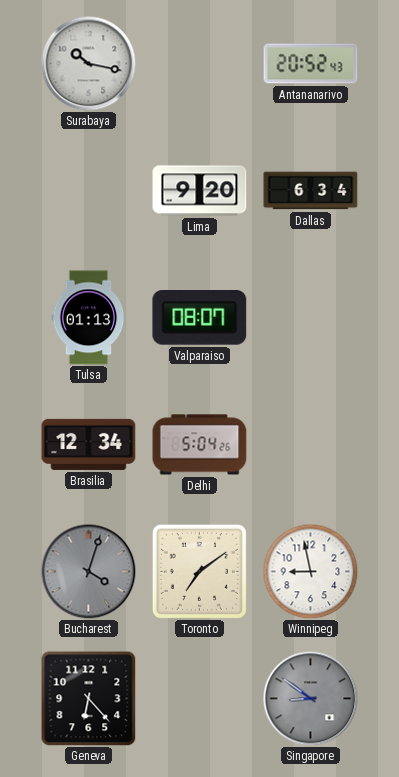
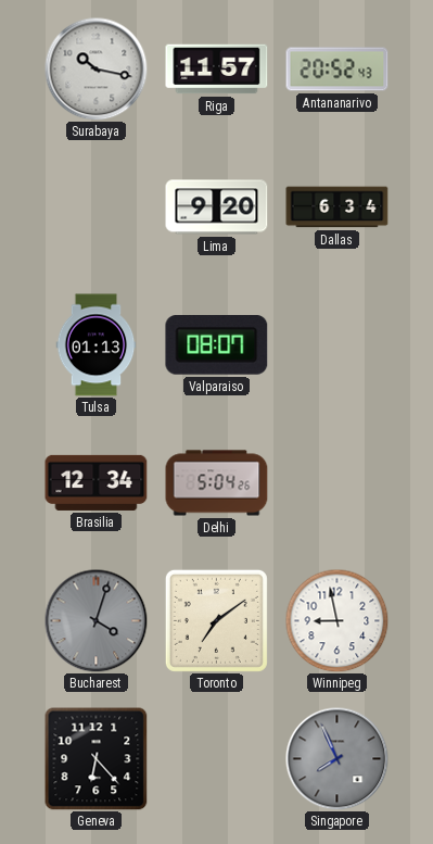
Riga: none -> 11:57
Singapore: 8:51 -> 7:56
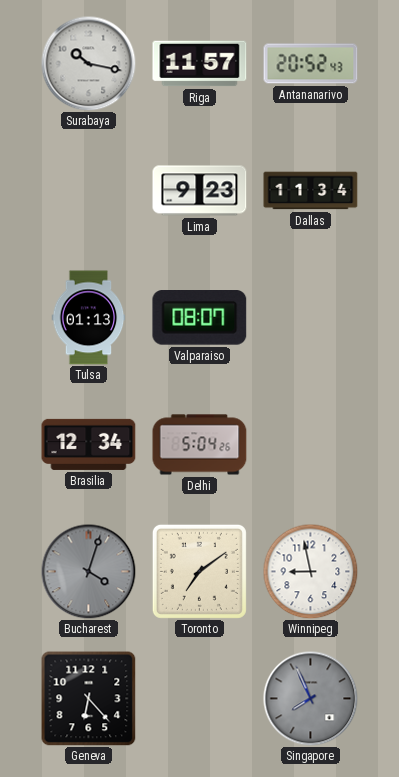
Lima: 9:20 -> 9:23
Dallas: 6:34 -> 11:34
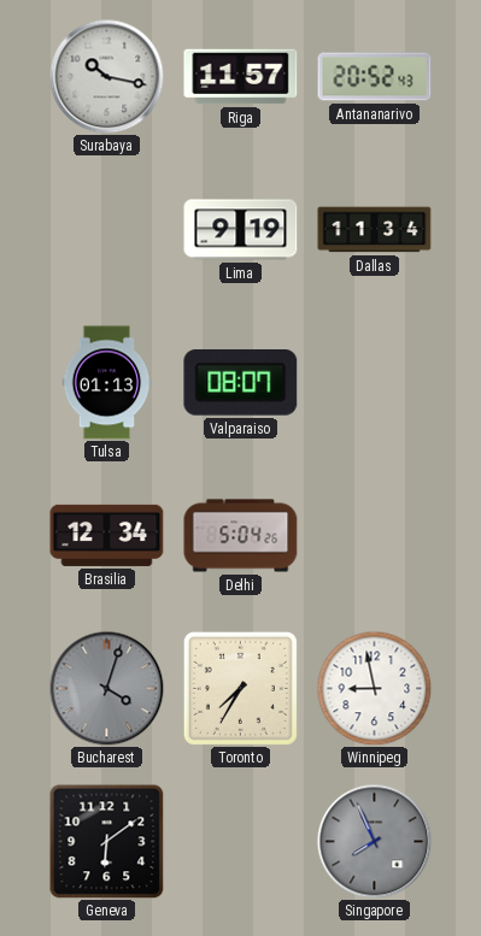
Lima: 9:23 -> 9:19
Toronto: 7:09 -> 7:35
Geneva: 6:23 -> 6:09
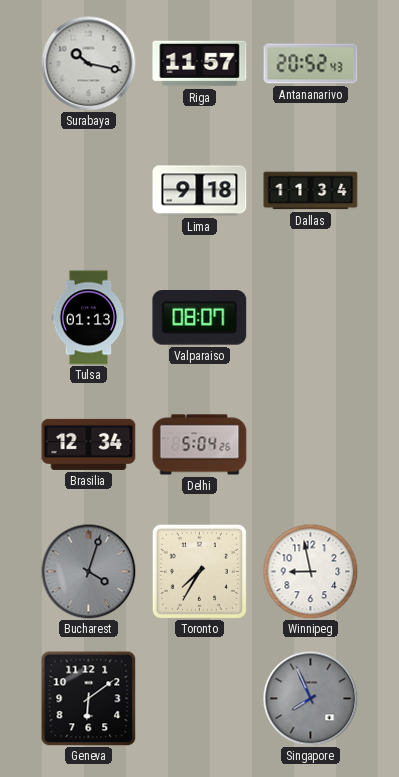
Lima: 9:19 -> 9:18
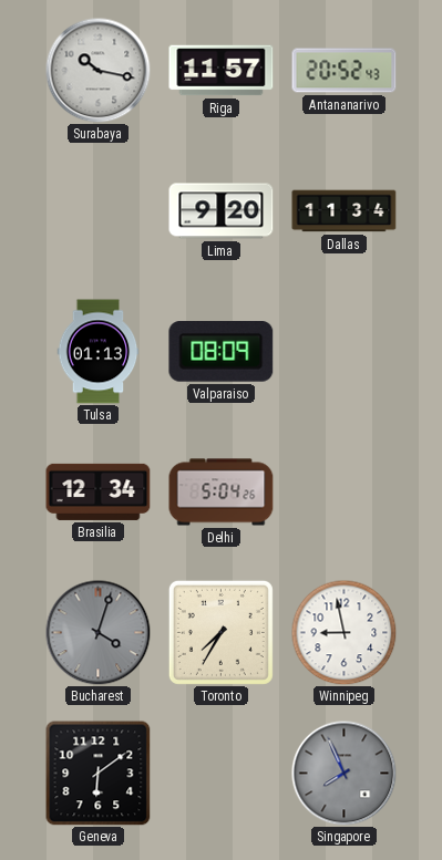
Lima: 9:18 -> 9:20
Valparaiso: 08:07 -> 08:09
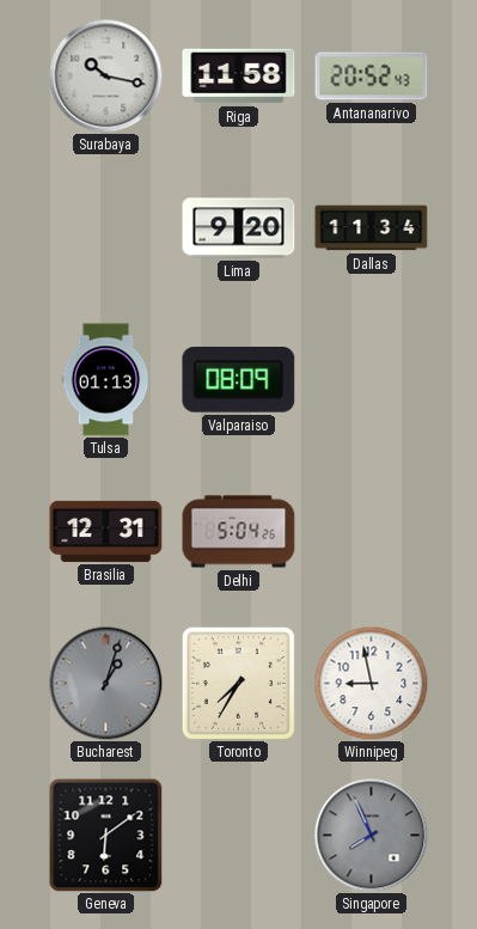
Riga: 11:57 -> 11:58
Brasilia: 12:34 -> 12:31
Bucharest: 4:03 -> 1:03
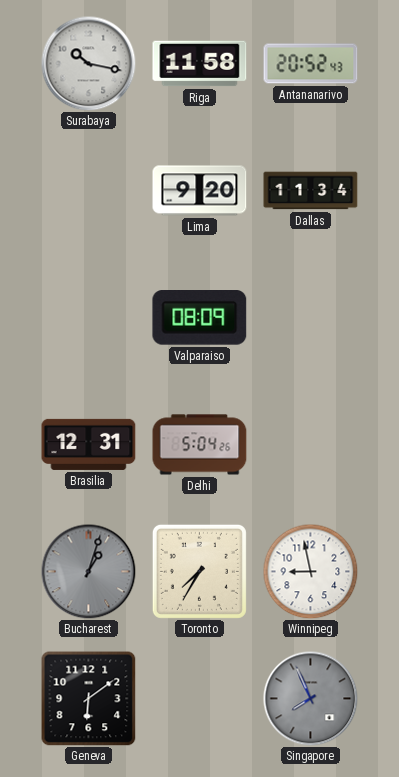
Tulsa: 01:13 -> none
